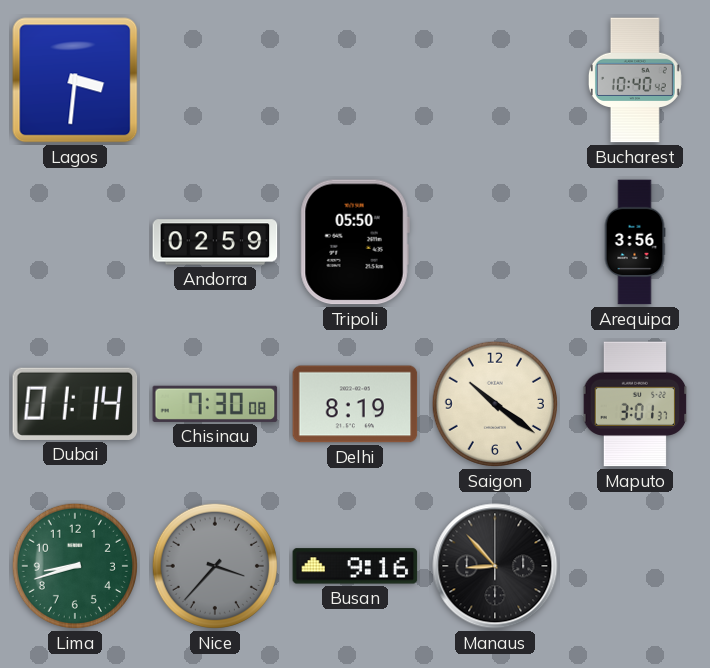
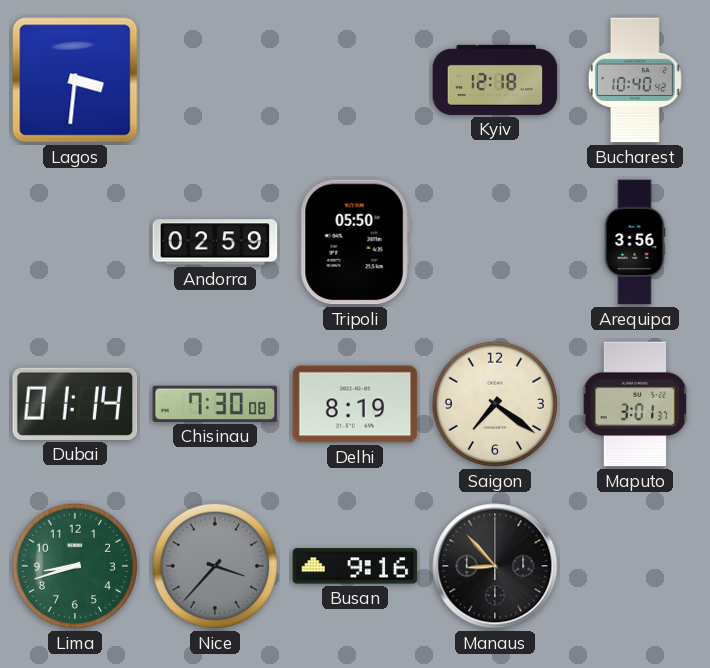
Kyiv: none -> 12:18
Saigon: 10:21 -> 7:21
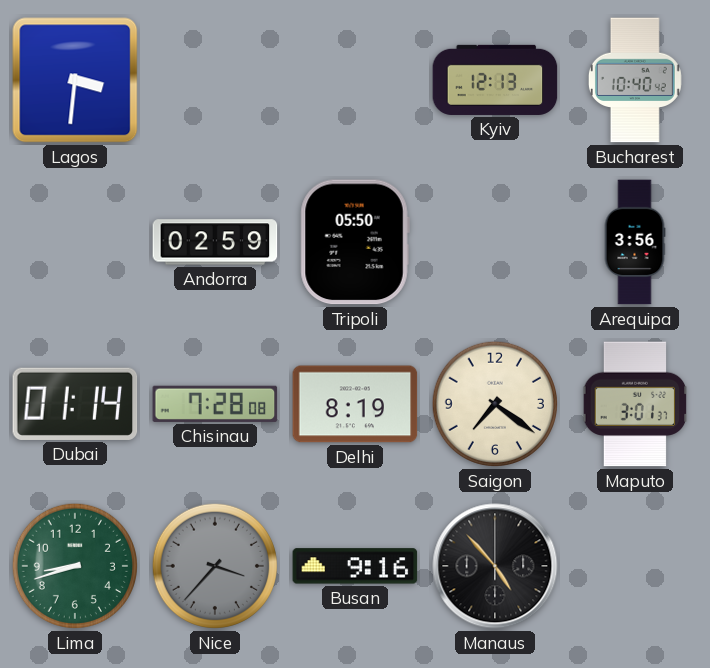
Kyiv: 12:18 -> 12:13
Chisinau: 7:30 -> 7:28
Manaus: 8:53 -> 4:53
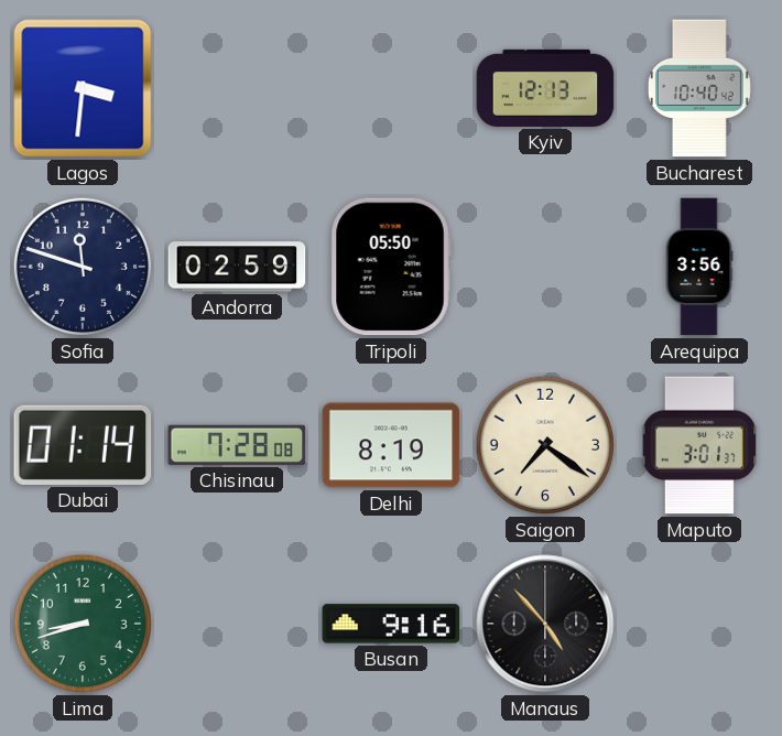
Sofia: none -> 11:48
Nice: 3:37 -> none
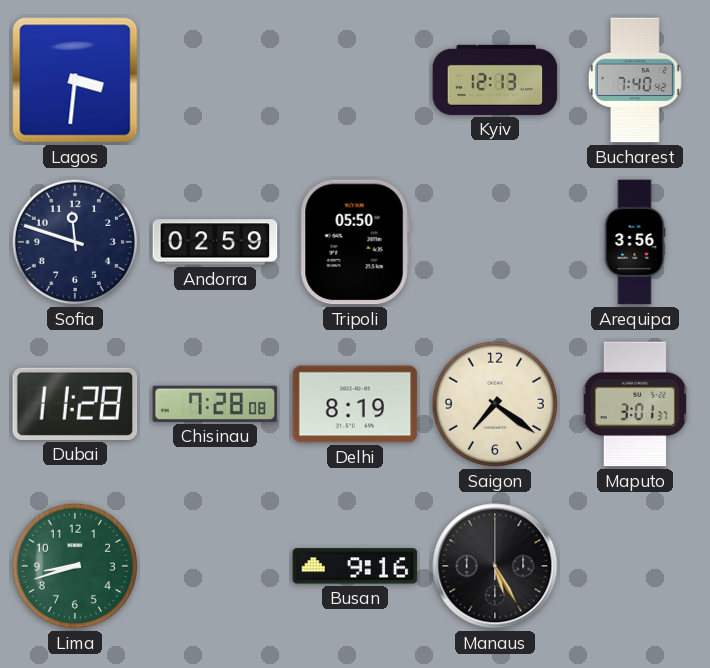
Bucharest: 10:40 -> 7:40
Dubai: 01:14 -> 11:28
Manaus: 4:53 -> 5:25
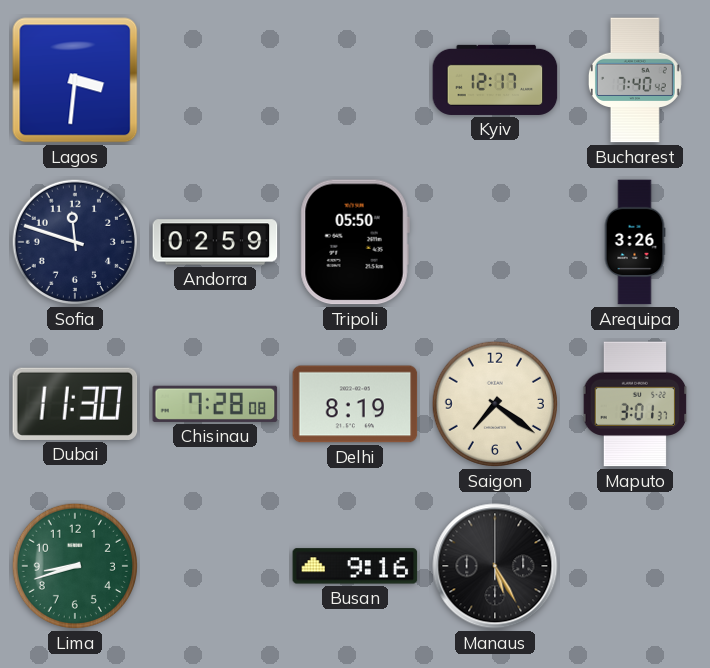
Kyiv: 12:13 -> 12:17
Arequipa: 3:56 -> 3:26
Dubai: 11:28 -> 11:30
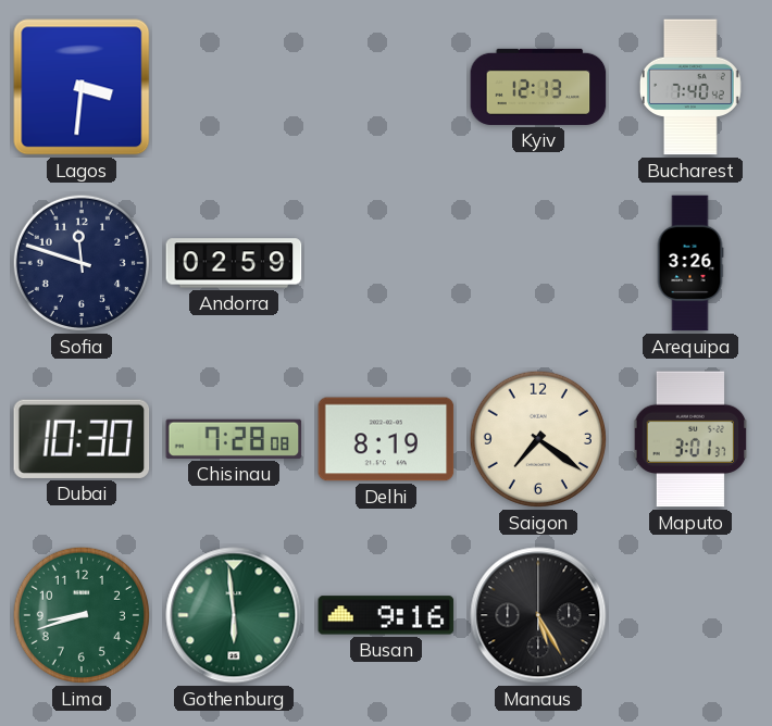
Kyiv: 12:17 -> 12:13
Tripoli: 05:50 -> none
Dubai: 11:30 -> 10:30
Gothenburg: none -> 5:59
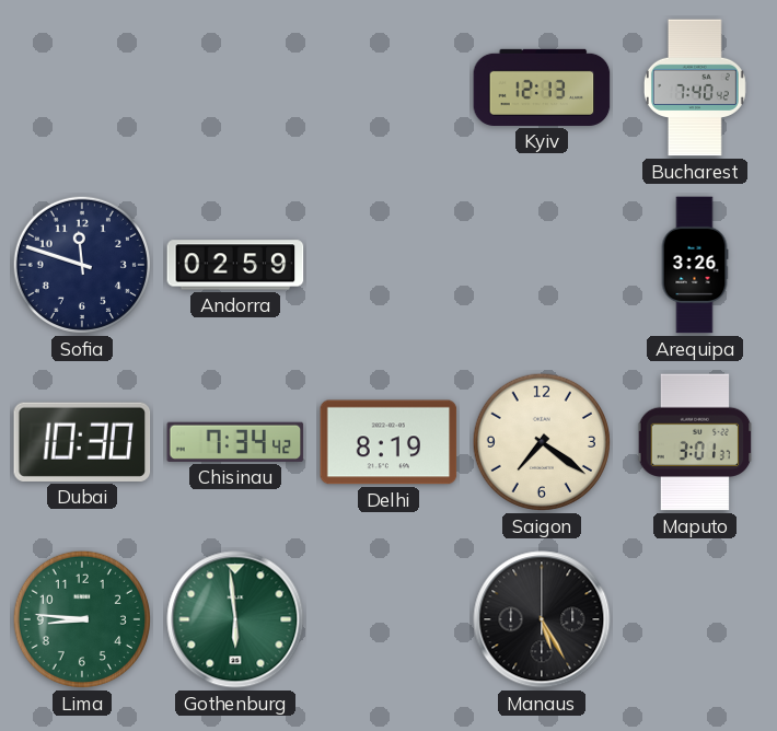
Lagos: 3:31 -> none
Chisinau: 7:28 -> 7:34
Lima: 8:42 -> 8:46
Busan: 9:16 -> none
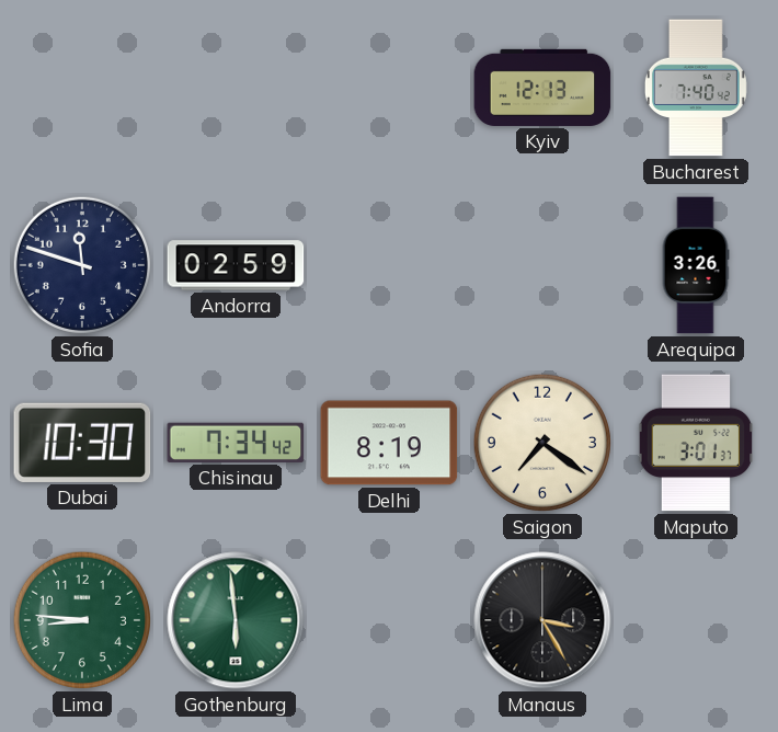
Manaus: 5:25 -> 3:25
